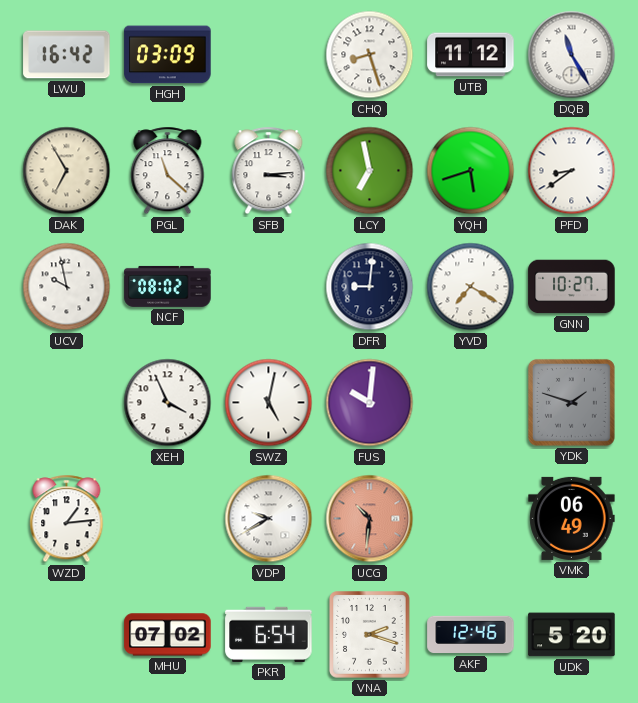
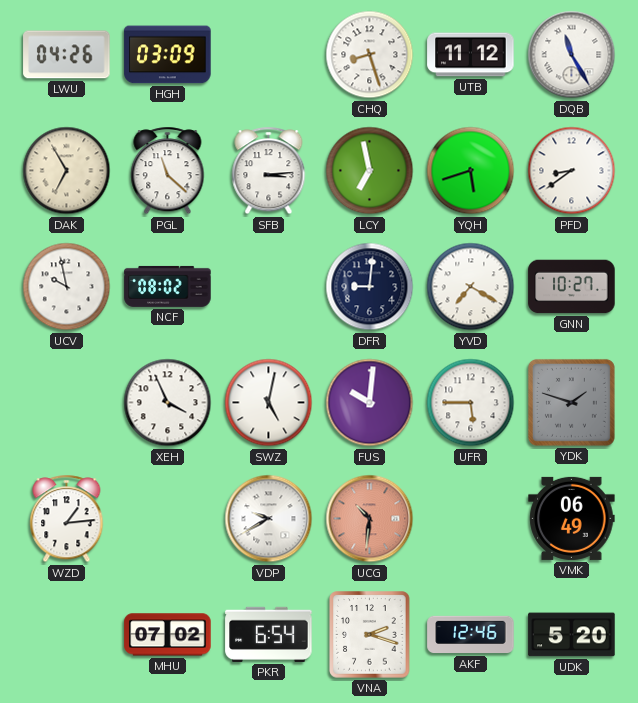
LWU: 16:42 -> 04:26
UFR: none -> 5:45
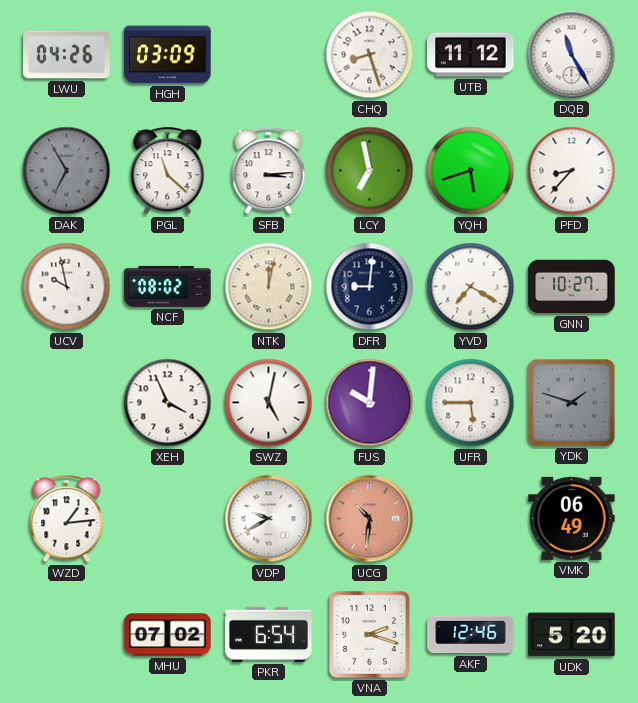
DAK dial: cream -> grey
PFD: 8:39 -> 8:37
NTK: none -> 12:02
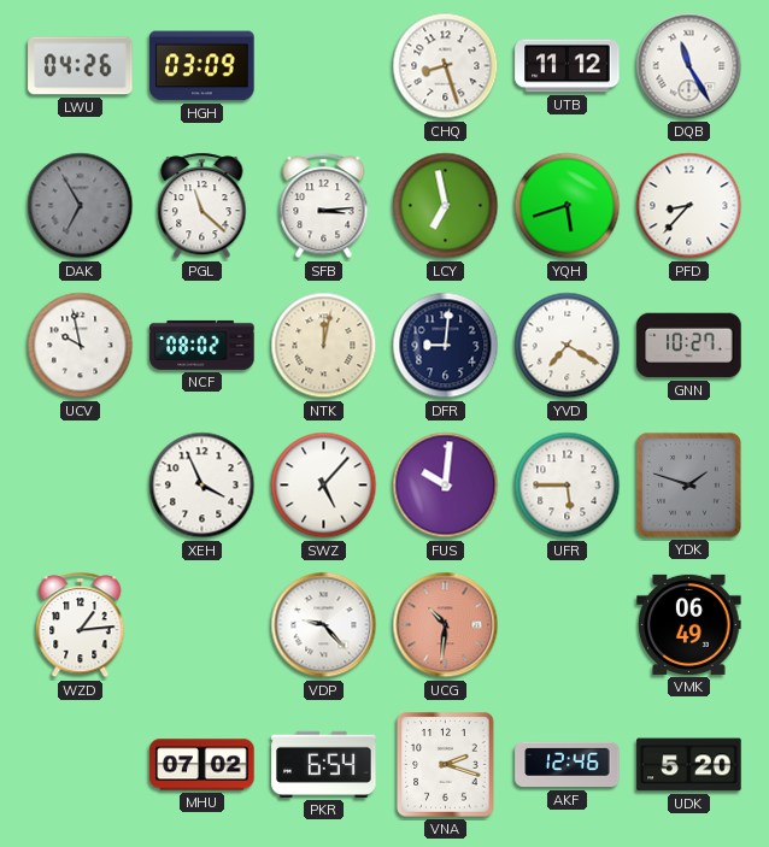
SWZ: 5:02 -> 5:07
VDP: 9:40 -> 9:23
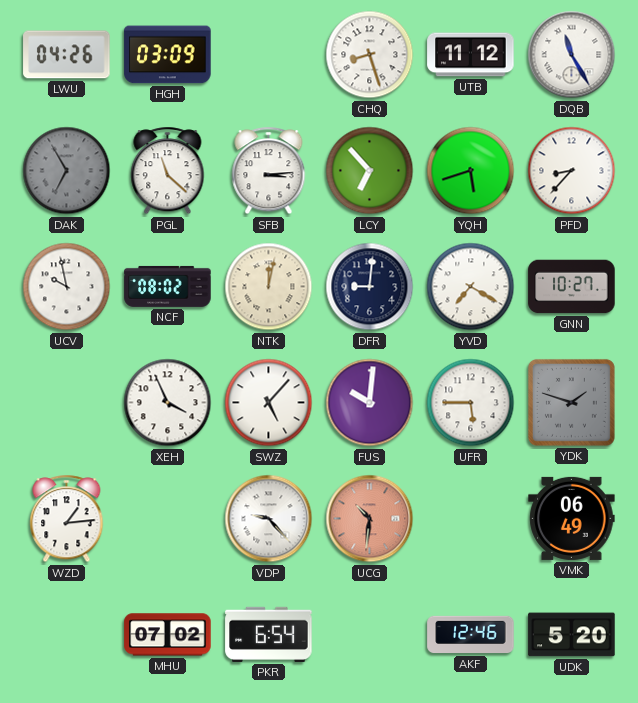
LCY: 6:58 -> 6:53
VNA: 2:18 -> none
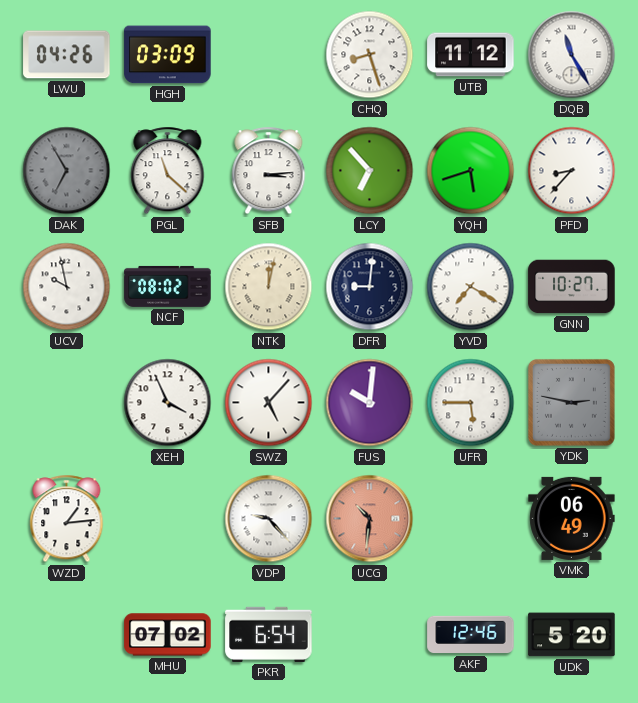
YDK: 1:48 -> 2:47
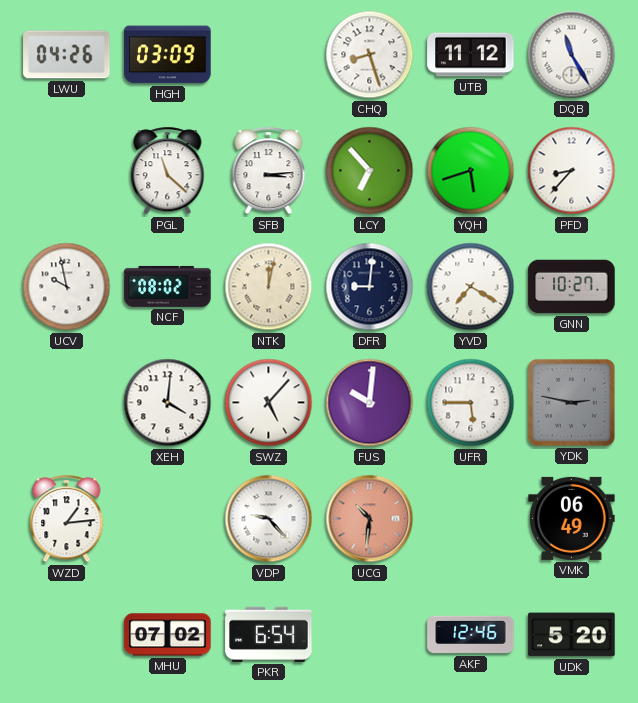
DAK: 6:55 -> none
XEH: 3:56 -> 4:01
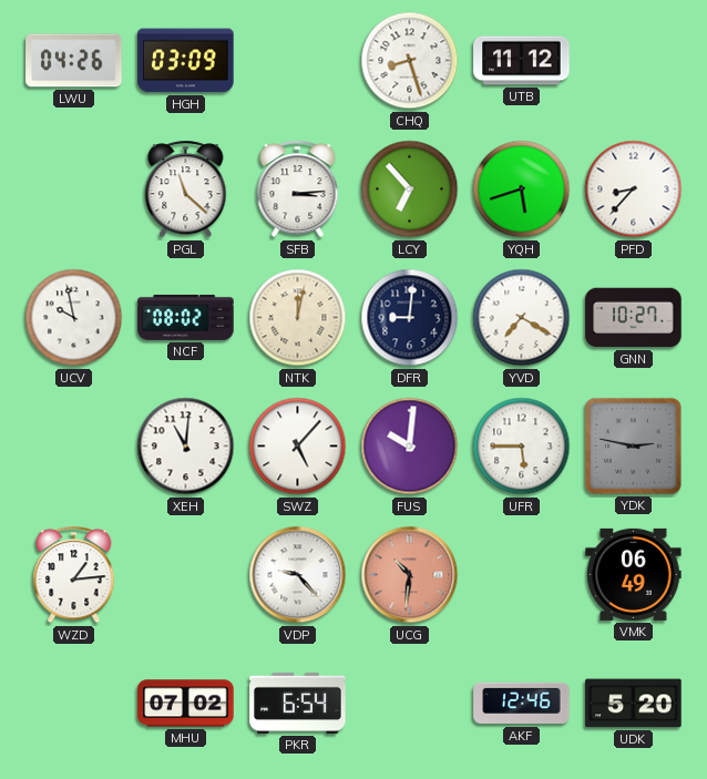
DQB: 11:25 -> none
XEH: 4:01 -> 11:01
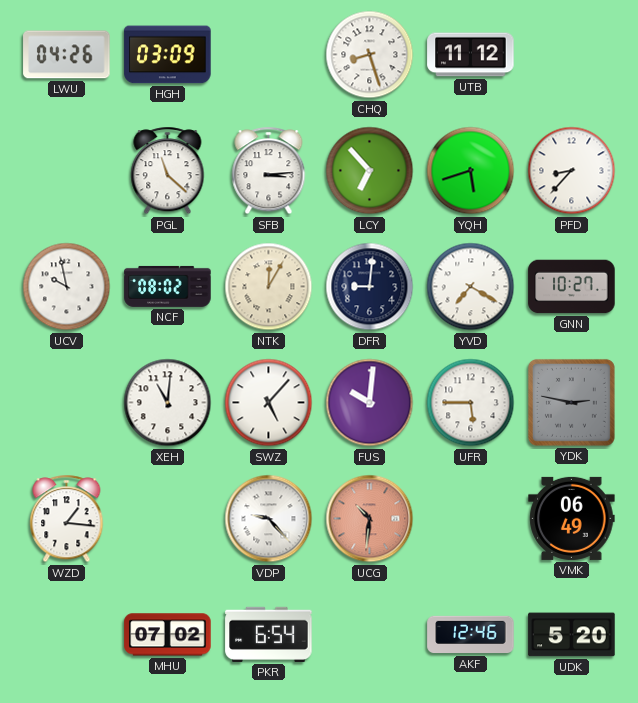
NTK: 12:02 -> 12:05
WZD: 1:14 -> 1:16
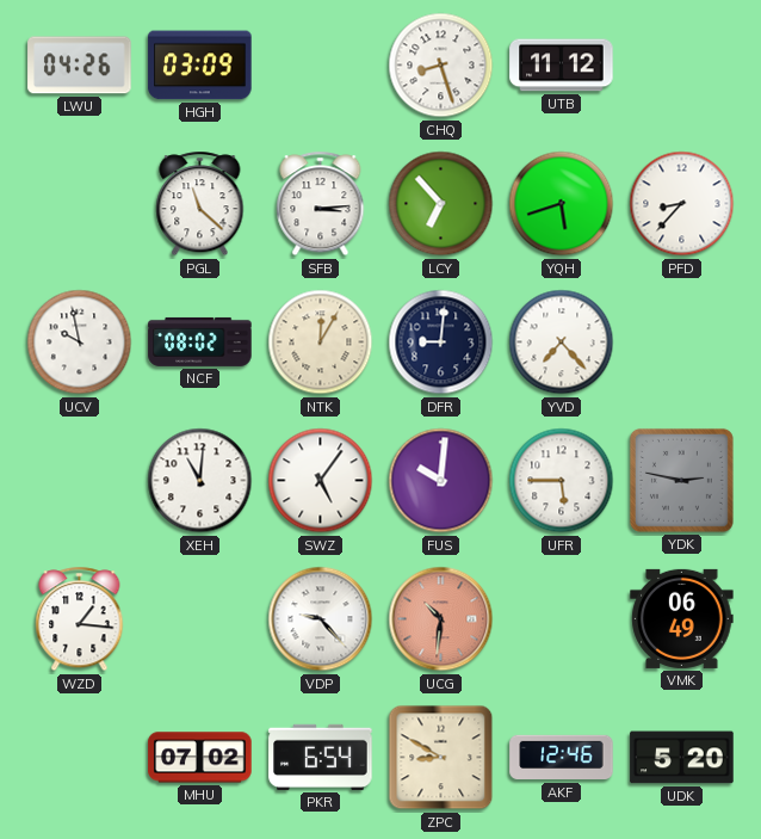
YVD: 7:20 -> 7:23
GNN: 10:27 -> none
SWZ: 5:07 -> 5:06
ZPC: none -> 8:50
